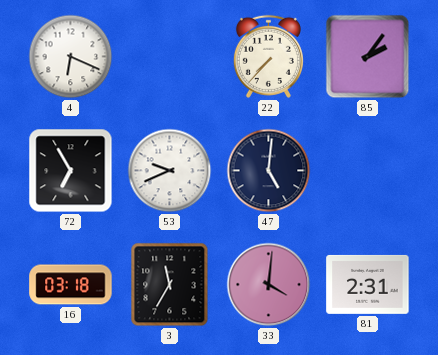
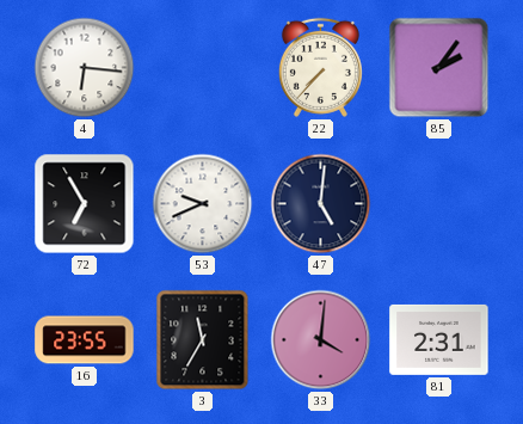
4: 6:19 -> 6:16
16: 03:18 -> 23:55
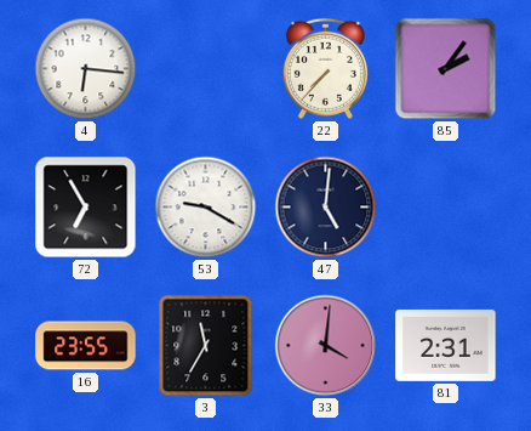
53: 9:41 -> 9:20
